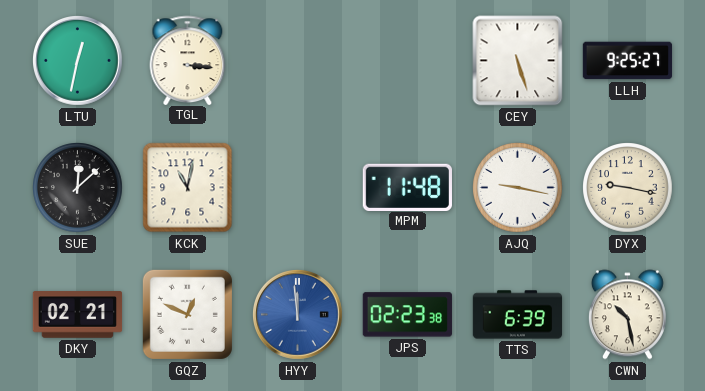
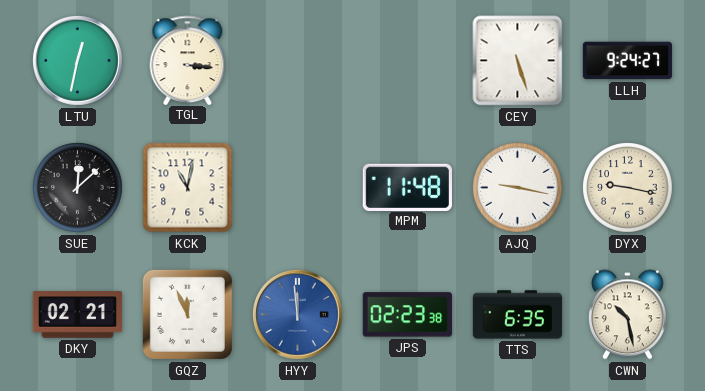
LLH: 9:25 -> 9:24
GQZ: 12:49 -> 11:56
TTS: 6:39 -> 6:35
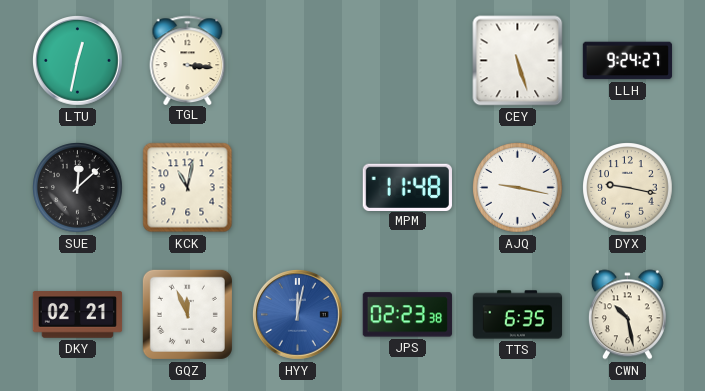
HYY: 11:59 -> 12:02
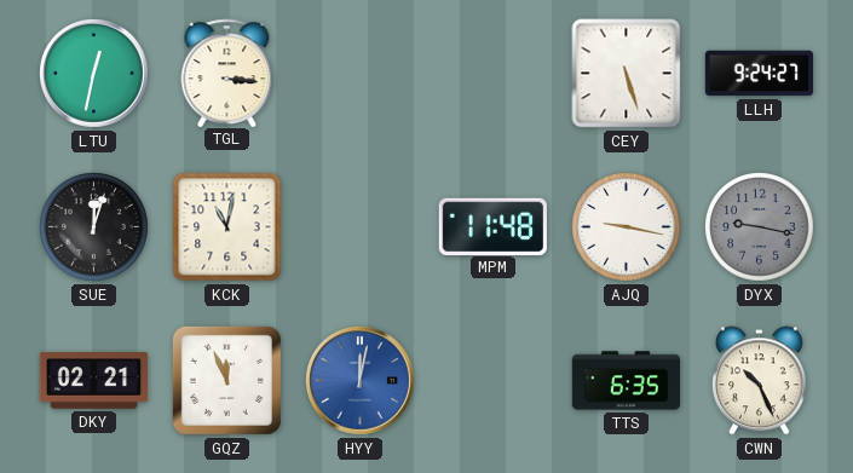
SUE: 12:08 -> 12:03
DYX dial: cream -> grey
JPS: 02:23 -> none
CWN: 10:28 -> 10:26
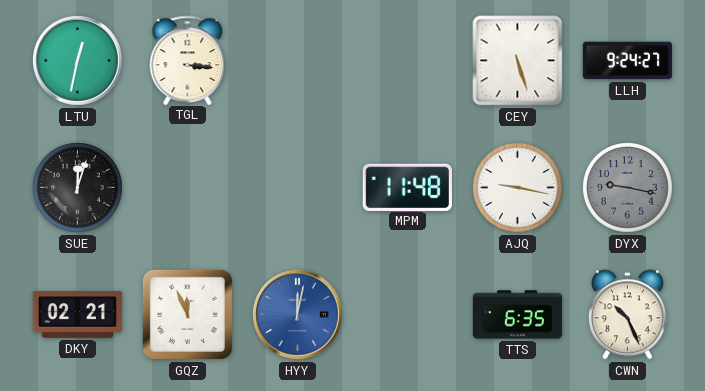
KCK: 11:02 -> none
